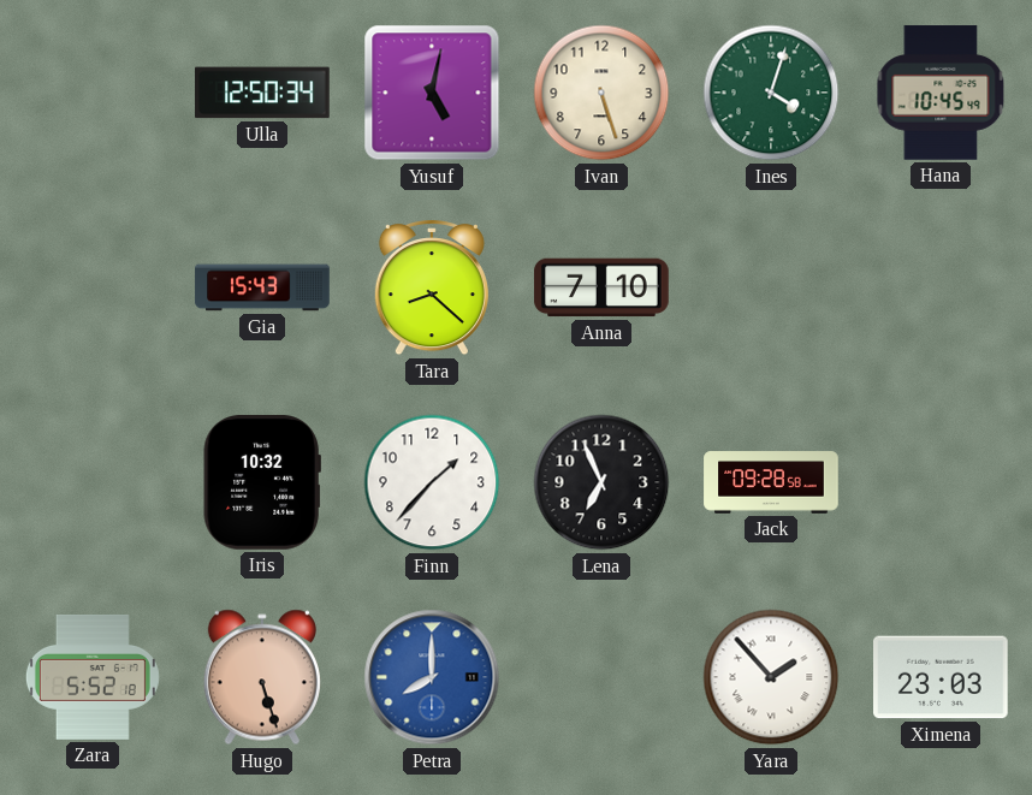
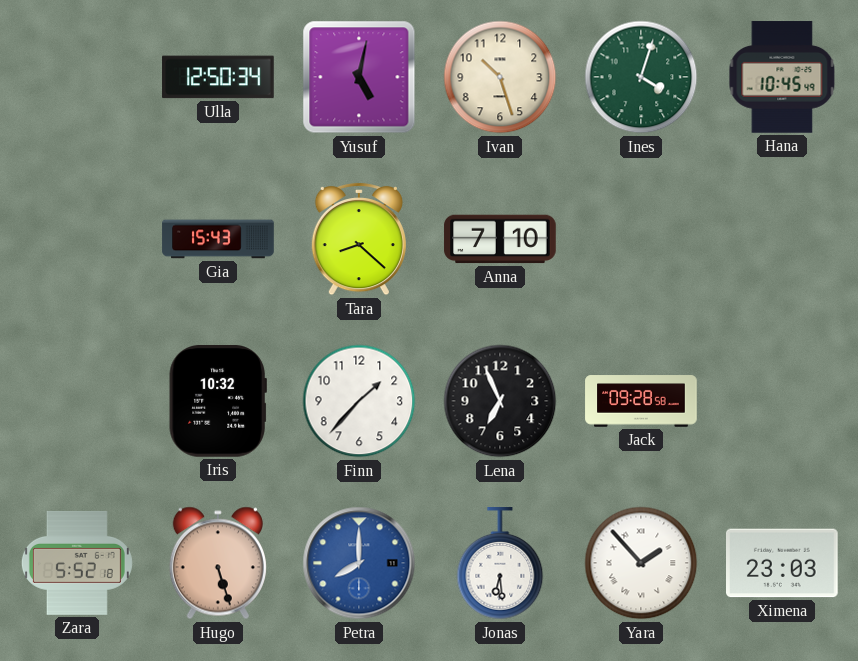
Ivan: 5:27 -> 10:27
Jonas: none -> 6:29
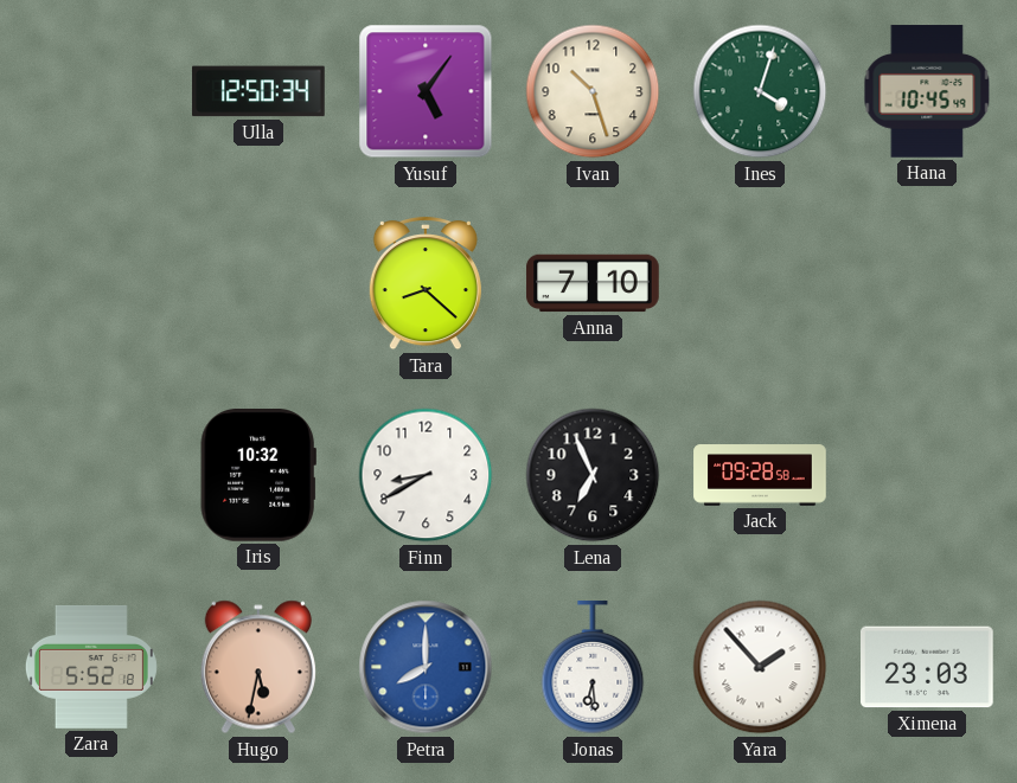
Yusuf: 5:02 -> 5:06
Gia: 15:43 -> none
Finn: 1:37 -> 8:40
Hugo: 5:27 -> 5:32
